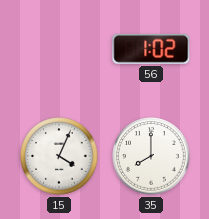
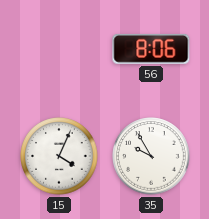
56: 1:02 -> 8:06
35: 8:00 -> 9:55
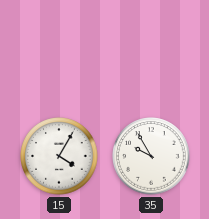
56: 8:06 -> none
15: 4:04 -> 4:05
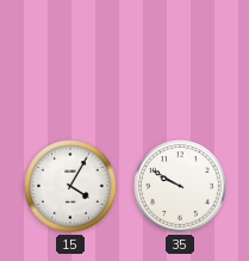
35: 9:55 -> 9:50
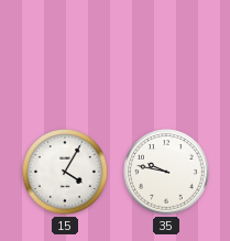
35: 9:50 -> 9:47
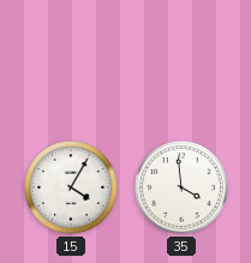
35: 9:47 -> 3:59
